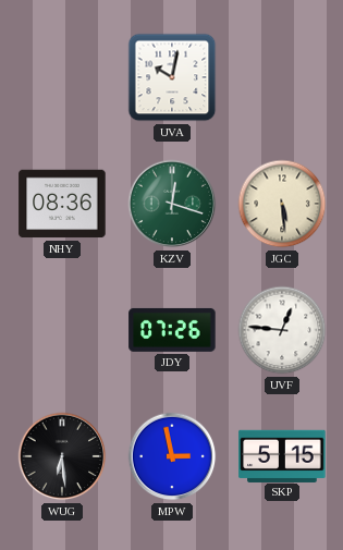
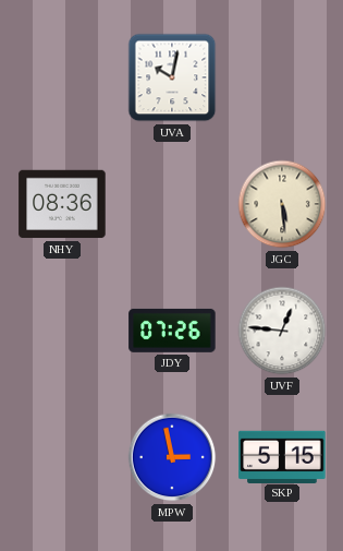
KZV: 12:18 -> none
WUG: 6:29 -> none
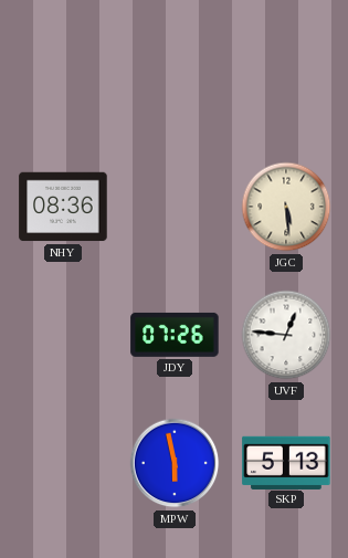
UVA: 10:02 -> none
MPW: 2:58 -> 5:58
SKP: 5:15 -> 5:13
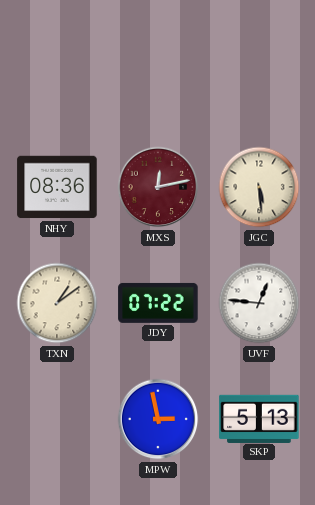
MXS: none -> 12:13
TXN: none -> 1:09
JDY: 07:26 -> 07:22
MPW: 5:58 -> 2:58
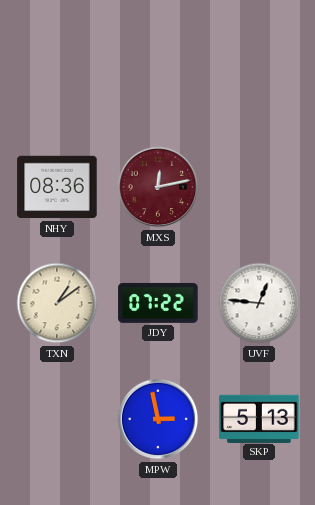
JGC: 5:29 -> none
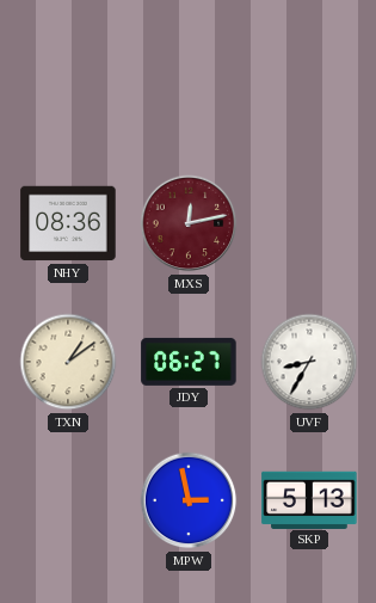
JDY: 07:22 -> 06:27
UVF: 12:46 -> 8:35
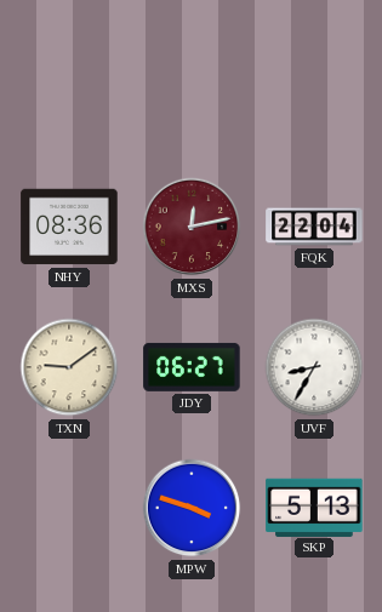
FQK: none -> 22:04
TXN: 1:09 -> 9:09
MPW: 2:58 -> 3:48
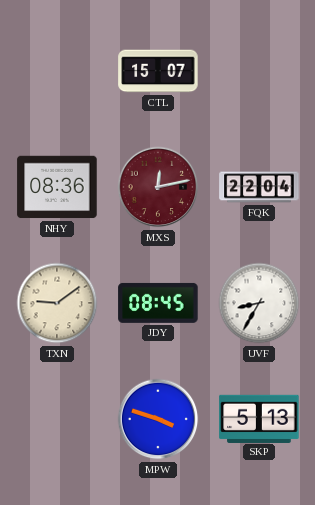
CTL: none -> 15:07
JDY: 06:27 -> 08:45
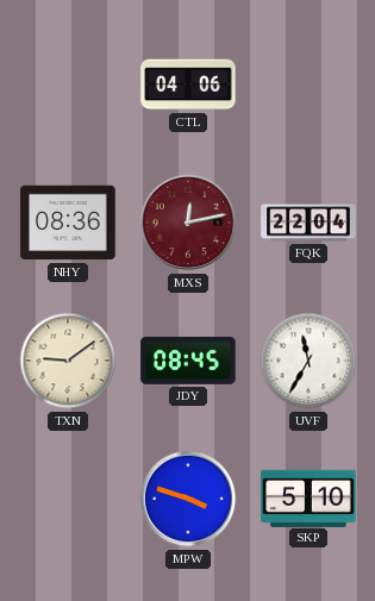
CTL: 15:07 -> 04:06
UVF: 8:35 -> 11:35
SKP: 5:13 -> 5:10
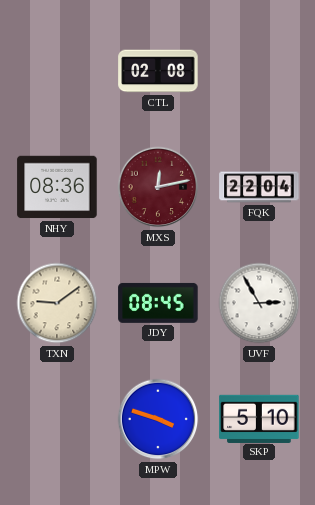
CTL: 04:06 -> 02:08
UVF: 11:35 -> 2:55
